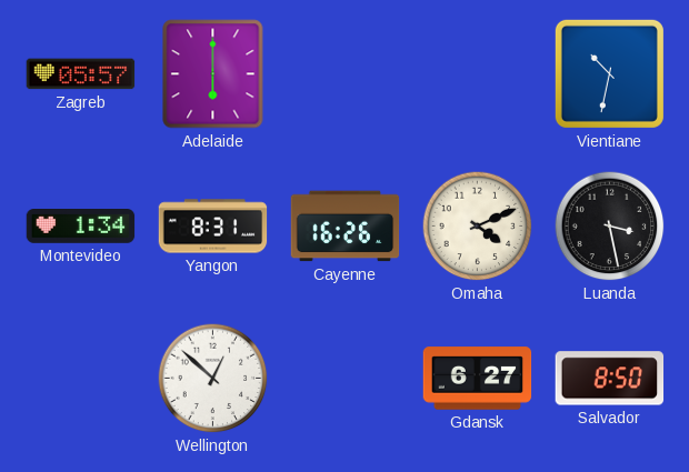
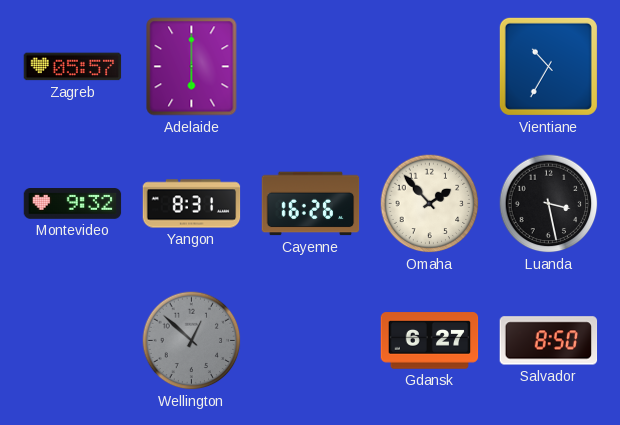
Vientiane: 10:32 -> 10:35
Montevideo: 1:34 -> 9:32
Omaha: 4:11 -> 1:53
Wellington dial: white -> grey
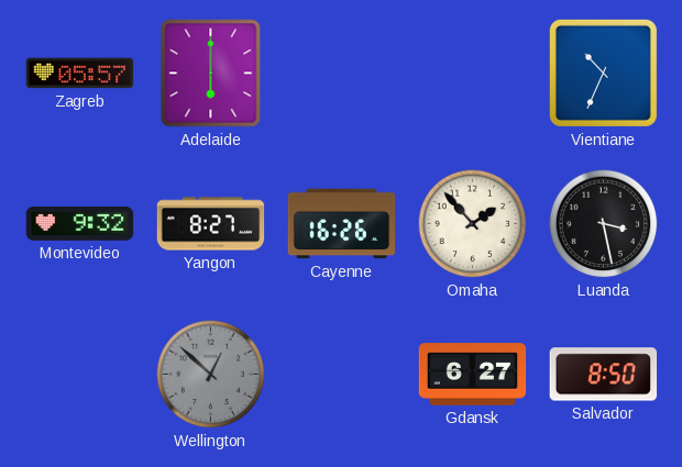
Vientiane: 10:35 -> 10:34
Yangon: 8:31 -> 8:27
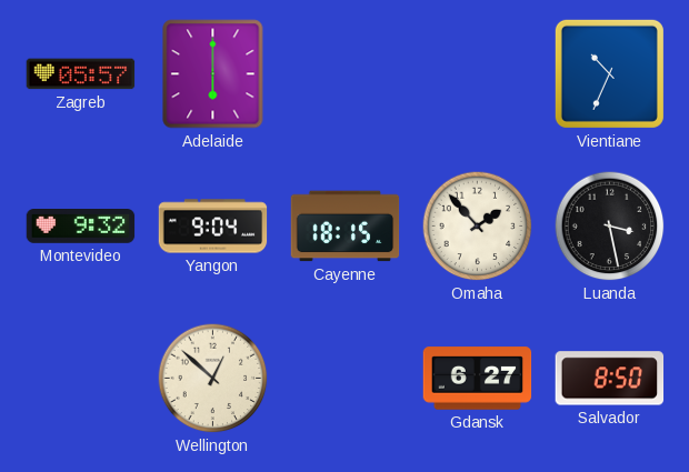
Yangon: 8:27 -> 9:04
Cayenne: 16:26 -> 18:15
Wellington dial: grey -> cream
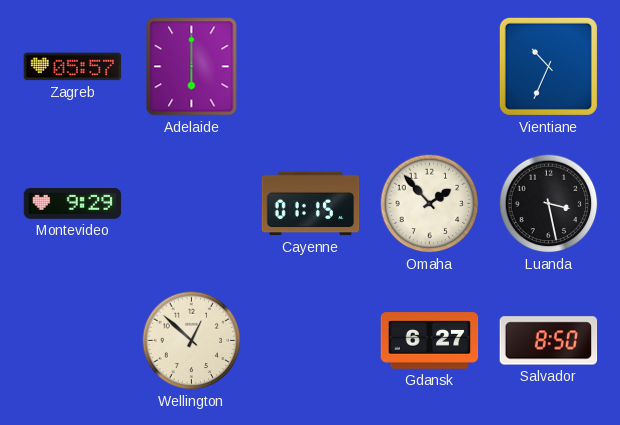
Montevideo: 9:32 -> 9:29
Yangon: 9:04 -> none
Cayenne: 18:15 -> 01:15
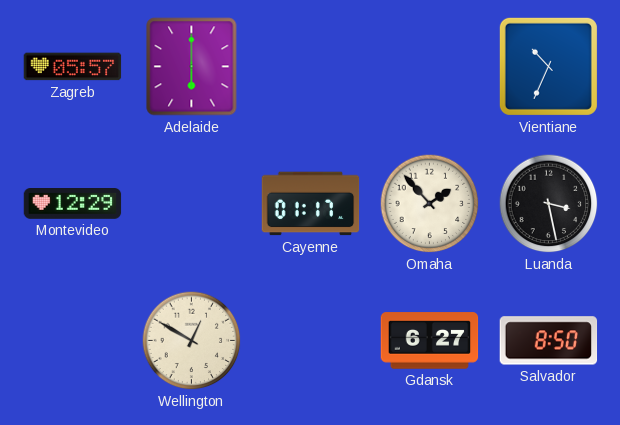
Montevideo: 9:29 -> 12:29
Cayenne: 01:15 -> 01:17
Wellington: 12:52 -> 12:50
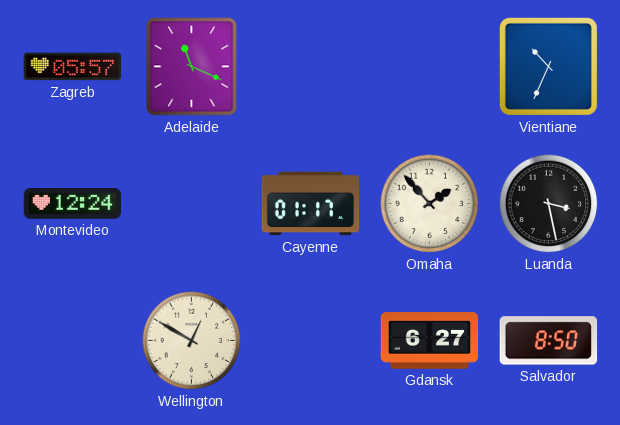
Adelaide: 6:00 -> 11:19
Montevideo: 12:29 -> 12:24
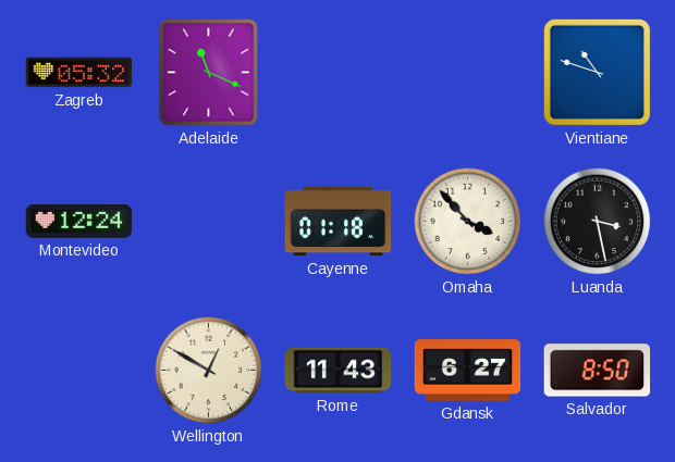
Zagreb: 05:57 -> 05:32
Vientiane: 10:34 -> 10:48
Cayenne: 01:17 -> 01:18
Omaha: 1:53 -> 3:53
Rome: none -> 11:43
